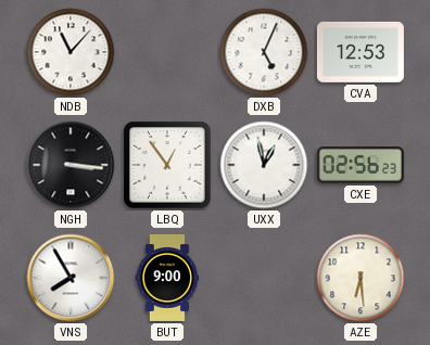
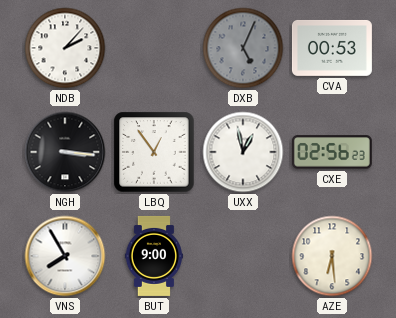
NDB: 11:07 -> 2:07
DXB dial: white -> grey
CVA: 12:53 -> 00:53
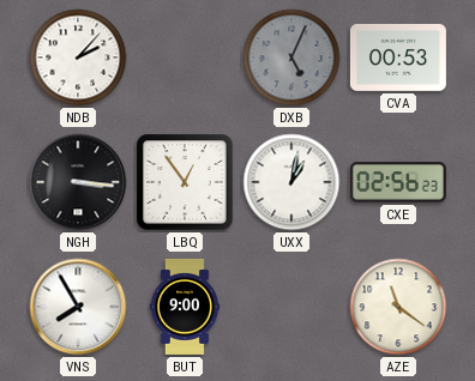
UXX: 12:58 -> 1:02
AZE: 6:29 -> 11:21
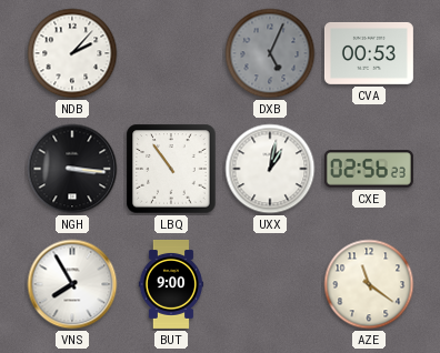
LBQ: 12:54 -> 10:54
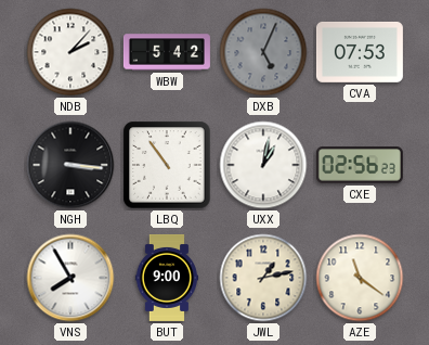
WBW: none -> 5:42
CVA: 00:53 -> 07:53
JWL: none -> 1:13
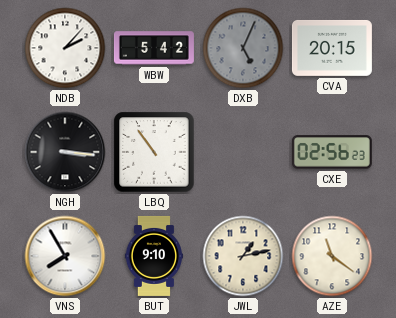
CVA: 07:53 -> 20:15
UXX: 1:02 -> none
BUT: 9:00 -> 9:10
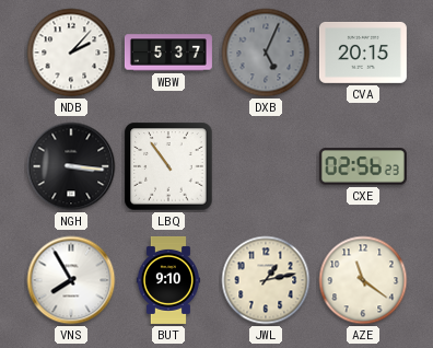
WBW: 5:42 -> 5:37
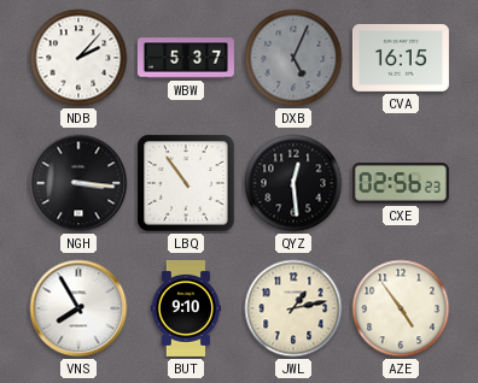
CVA: 20:15 -> 16:15
QYZ: none -> 12:29
AZE: 11:21 -> 4:54
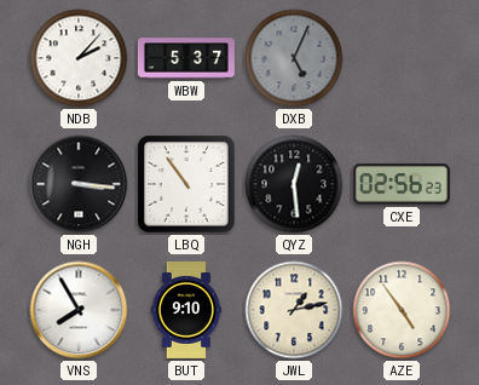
CVA: 16:15 -> none
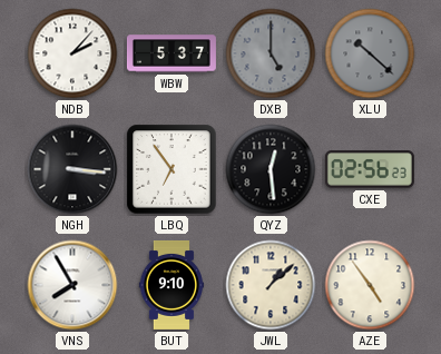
DXB: 5:04 -> 5:00
XLU: none -> 10:22
LBQ: 10:54 -> 6:54
JWL: 1:13 -> 1:08
